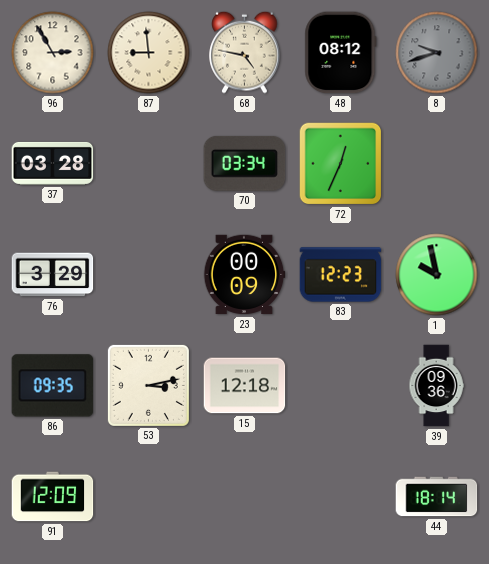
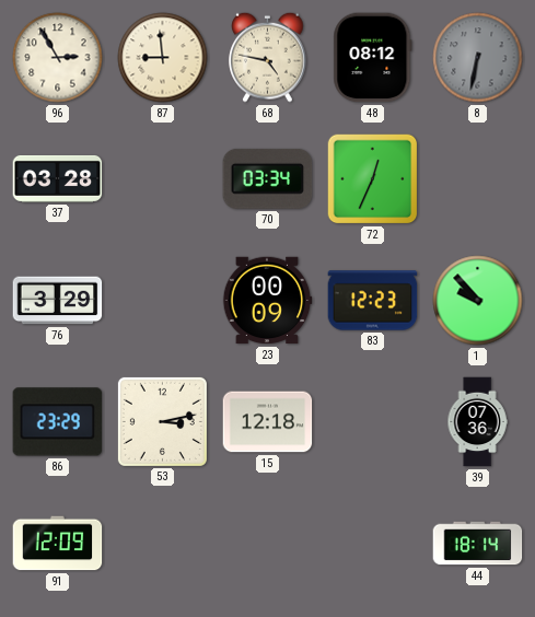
8: 9:42 -> 6:32
1: 9:58 -> 9:53
86: 09:35 -> 23:29
39: 09:36 -> 07:36
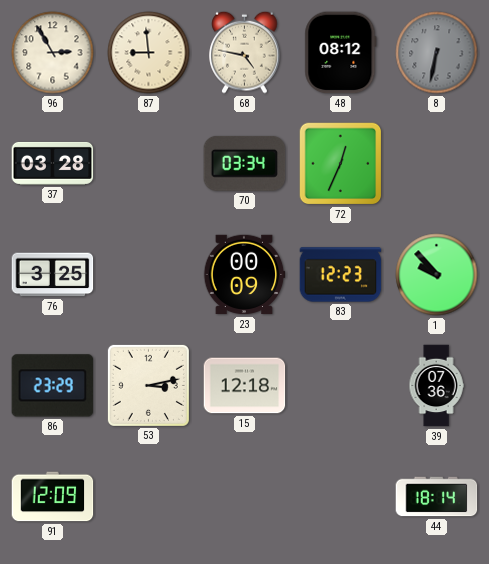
76: 3:29 -> 3:25
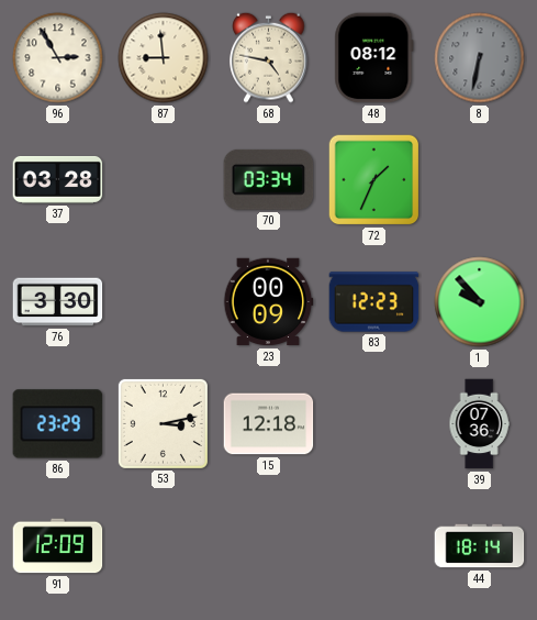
72: 12:34 -> 1:34
76: 3:25 -> 3:30
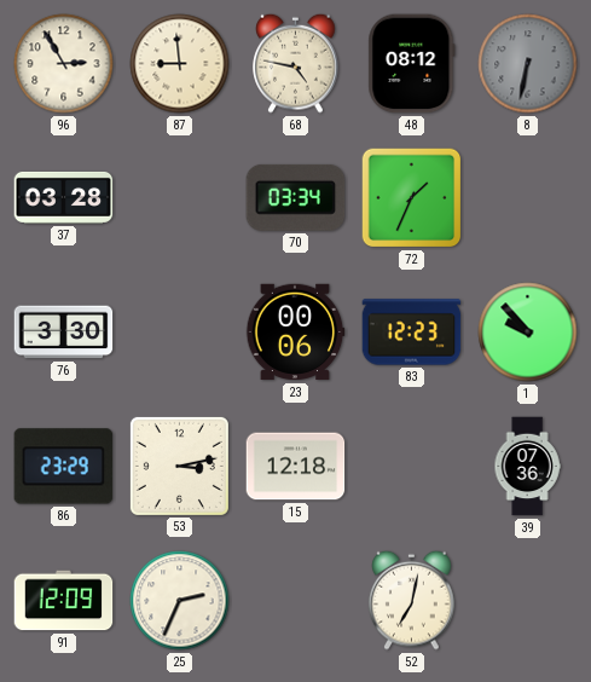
23: 00:09 -> 00:06
25: none -> 2:34
52: none -> 7:02
44: 18:14 -> none
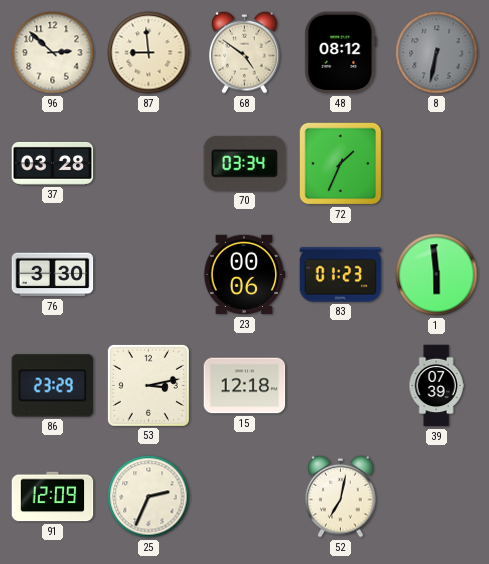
96: 2:55 -> 2:52
68: 4:47 -> 4:51
83: 12:23 -> 01:23
1: 9:53 -> 5:59
39: 07:36 -> 07:39
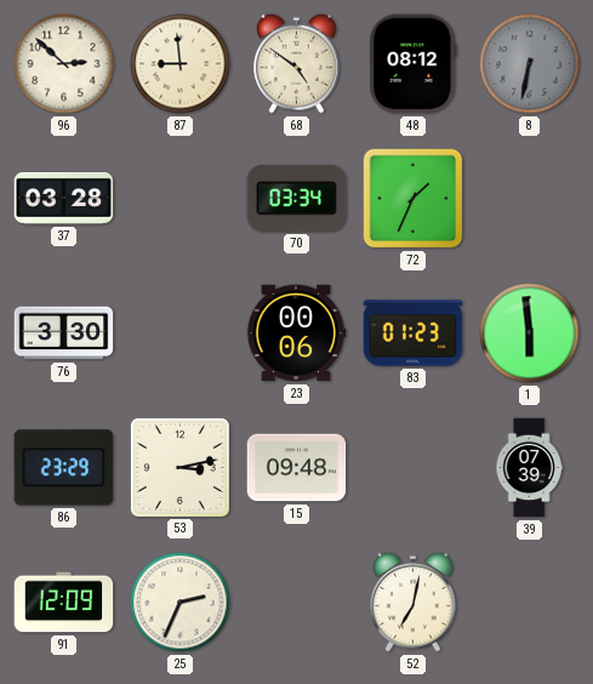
15: 12:18 -> 09:48
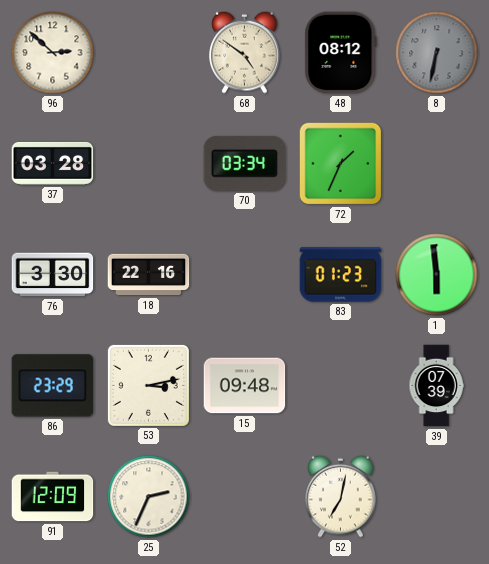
87: 8:59 -> none
18: none -> 22:16
23: 00:06 -> none
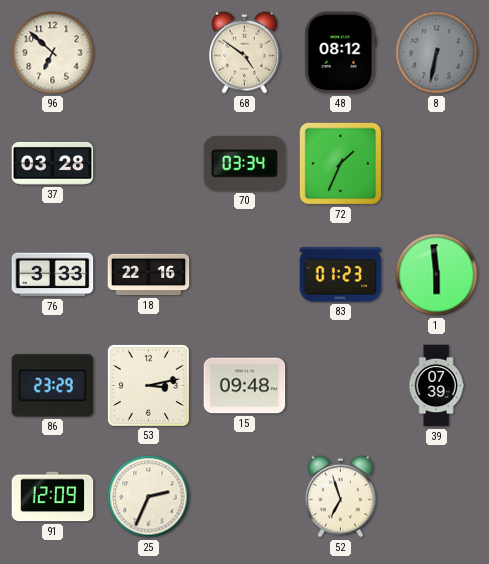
96: 2:52 -> 6:52
76: 3:30 -> 3:33
52: 7:02 -> 6:57
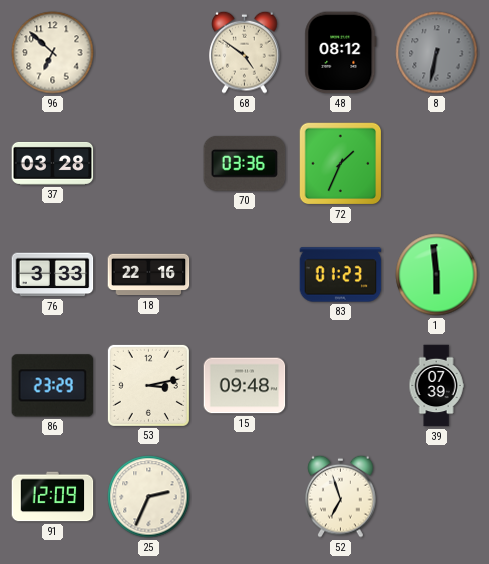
70: 03:34 -> 03:36
